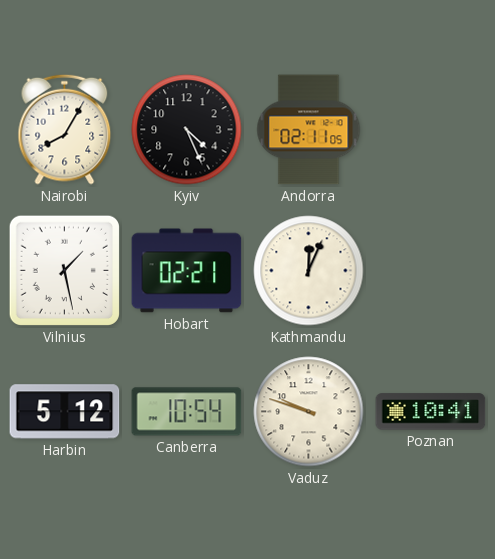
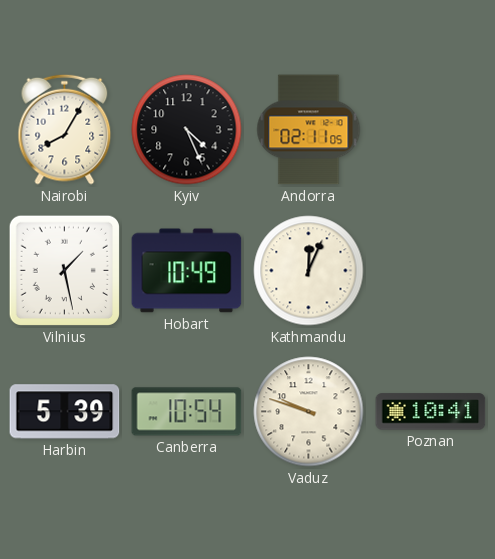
Hobart: 02:21 -> 10:49
Harbin: 5:12 -> 5:39
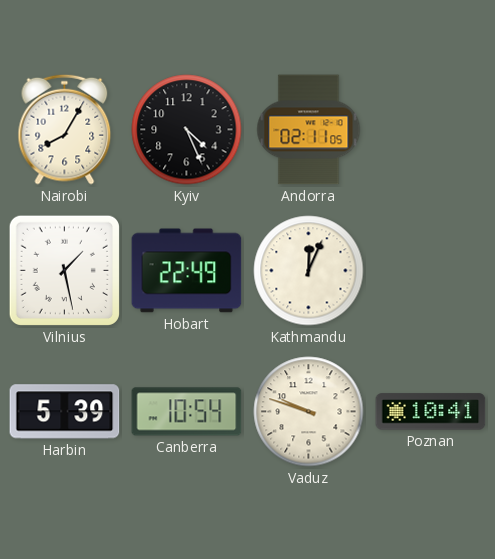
Hobart: 10:49 -> 22:49
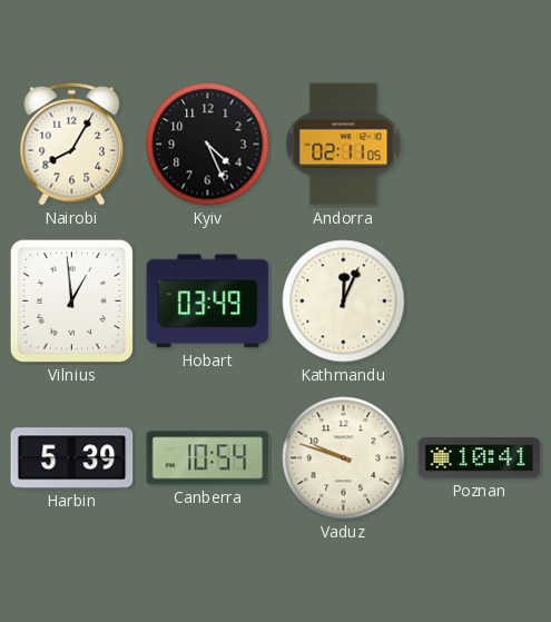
Vilnius: 1:28 -> 12:59
Hobart: 22:49 -> 03:49
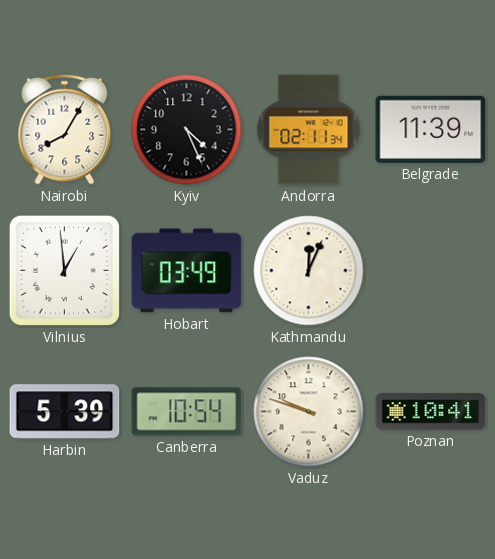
Andorra: 02:11:05 -> 02:11:34
Belgrade: none -> 11:39
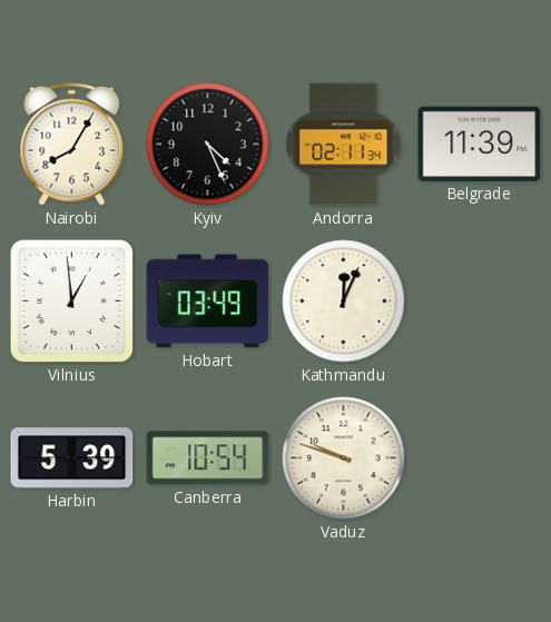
Poznan: 10:41 -> none
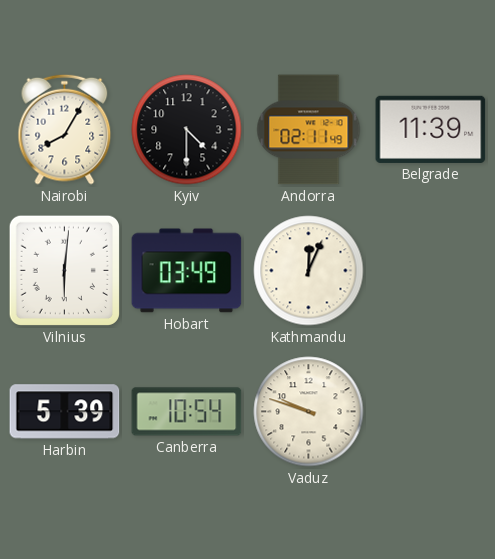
Kyiv: 4:26 -> 4:30
Andorra: 02:11:34 -> 02:11:49
Vilnius: 12:59 -> 6:01
